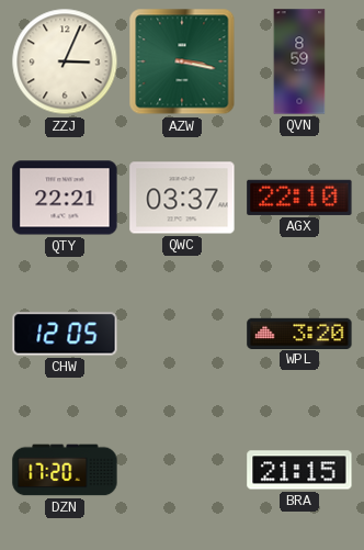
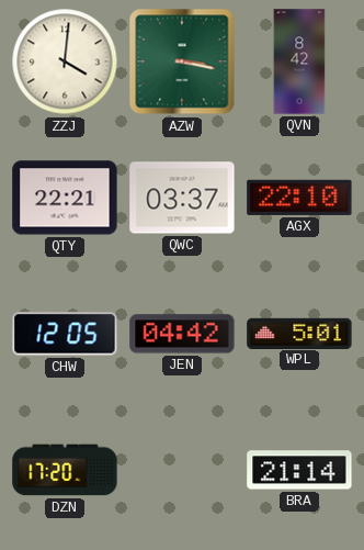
ZZJ: 3:04 -> 4:01
QVN: 8:59 -> 8:42
JEN: none -> 04:42
WPL: 3:20 -> 5:01
BRA: 21:15 -> 21:14
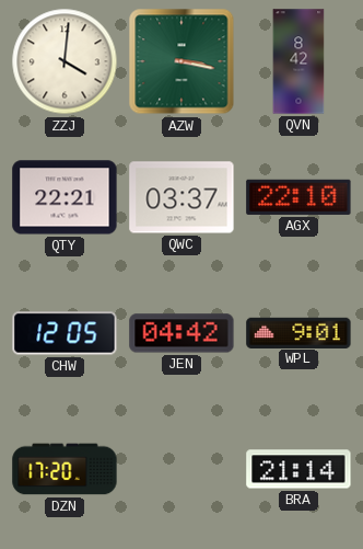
WPL: 5:01 -> 9:01
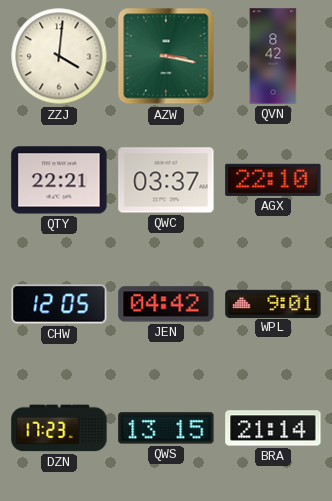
DZN: 17:20 -> 17:23
QWS: none -> 13:15
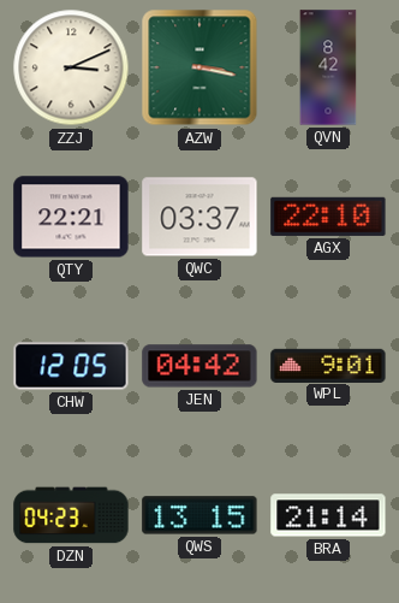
ZZJ: 4:01 -> 3:11
DZN: 17:23 -> 04:23
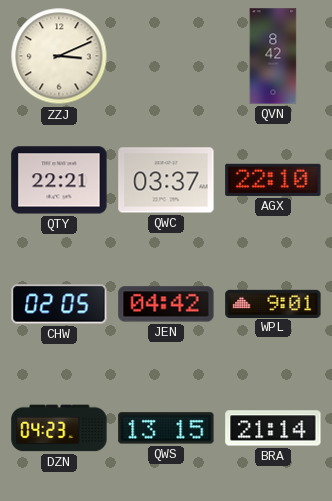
AZW: 3:17 -> none
CHW: 12:05 -> 02:05
